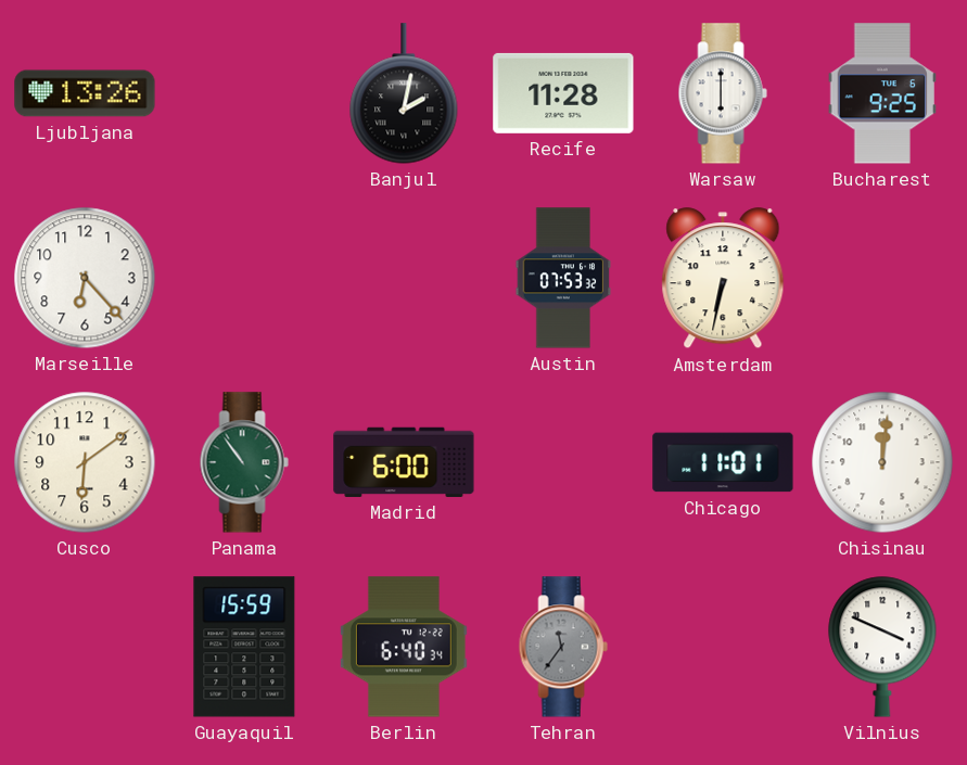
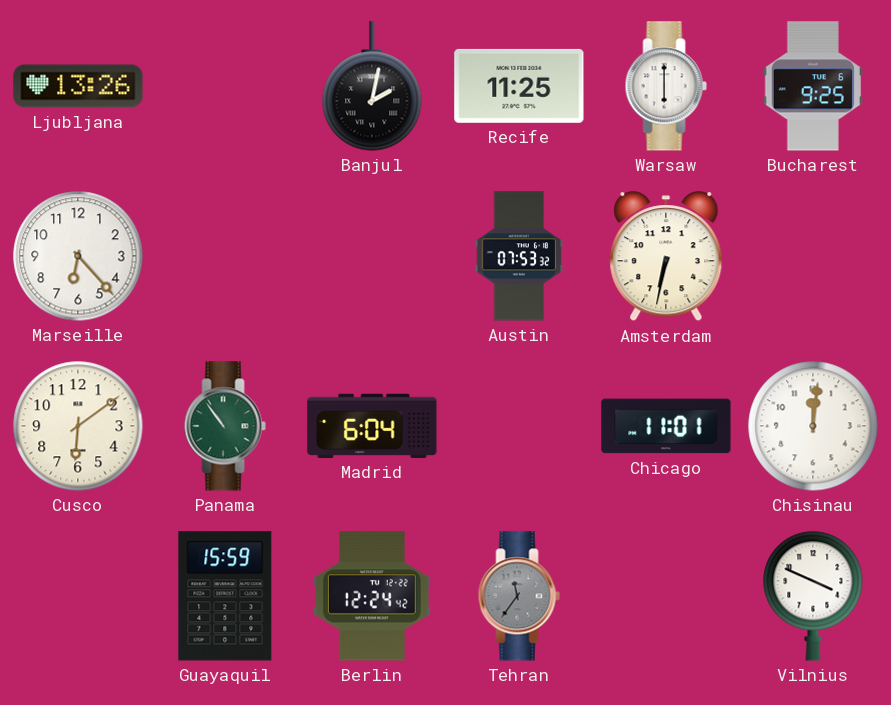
Recife: 11:28 -> 11:25
Madrid: 6:00 -> 6:04
Berlin: 6:40 -> 12:24
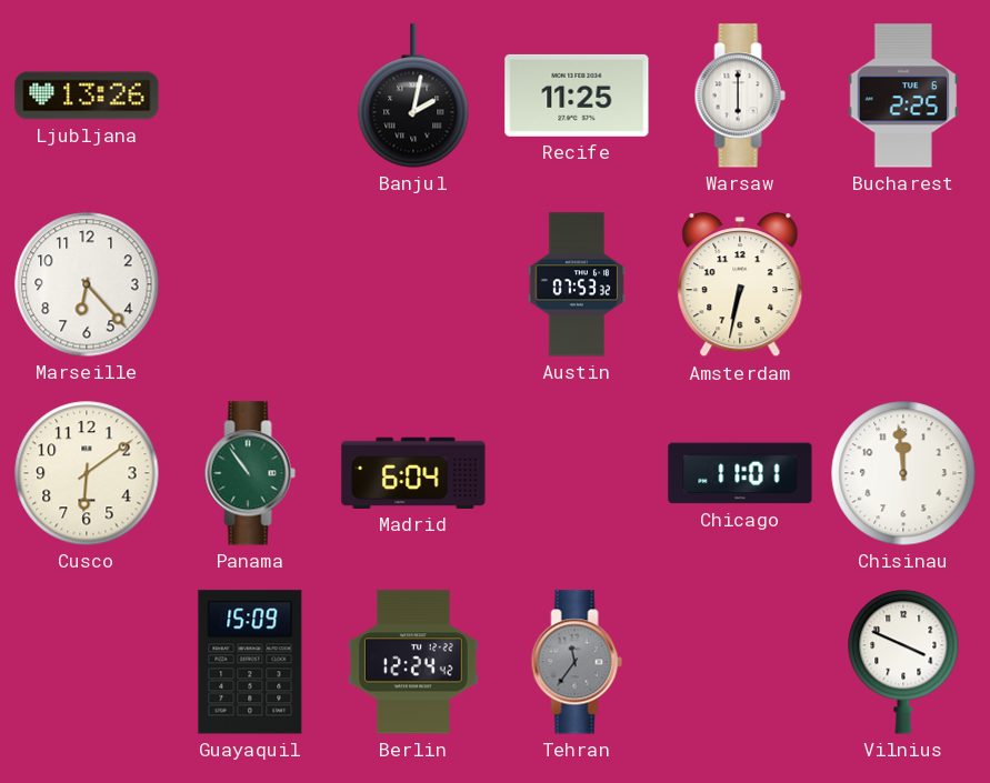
Bucharest: 9:25 -> 2:25
Chisinau: 12:01 -> 11:59
Guayaquil: 15:59 -> 15:09
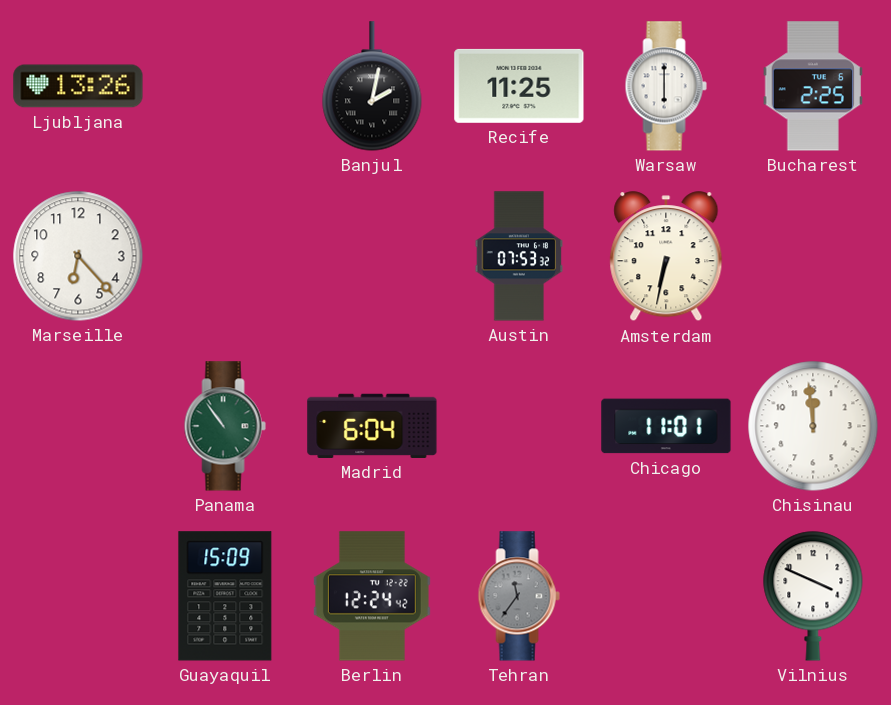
Cusco: 6:09 -> none
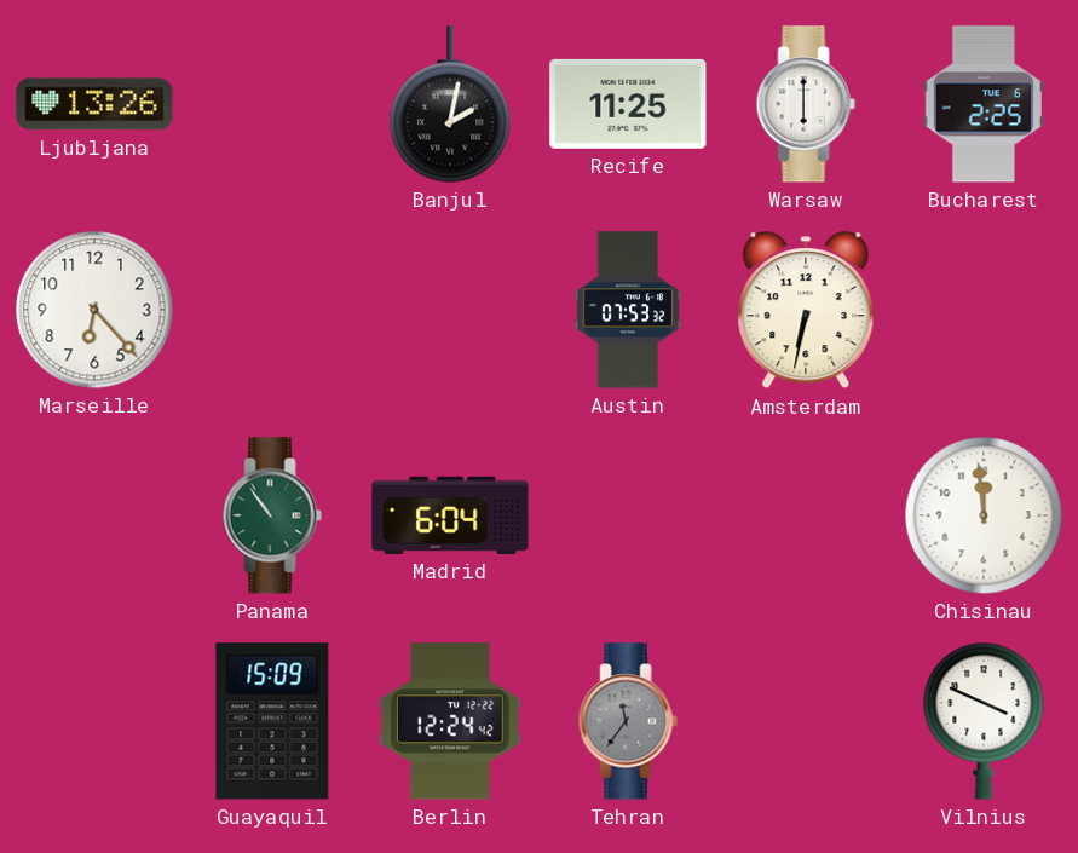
Chicago: 11:01 -> none
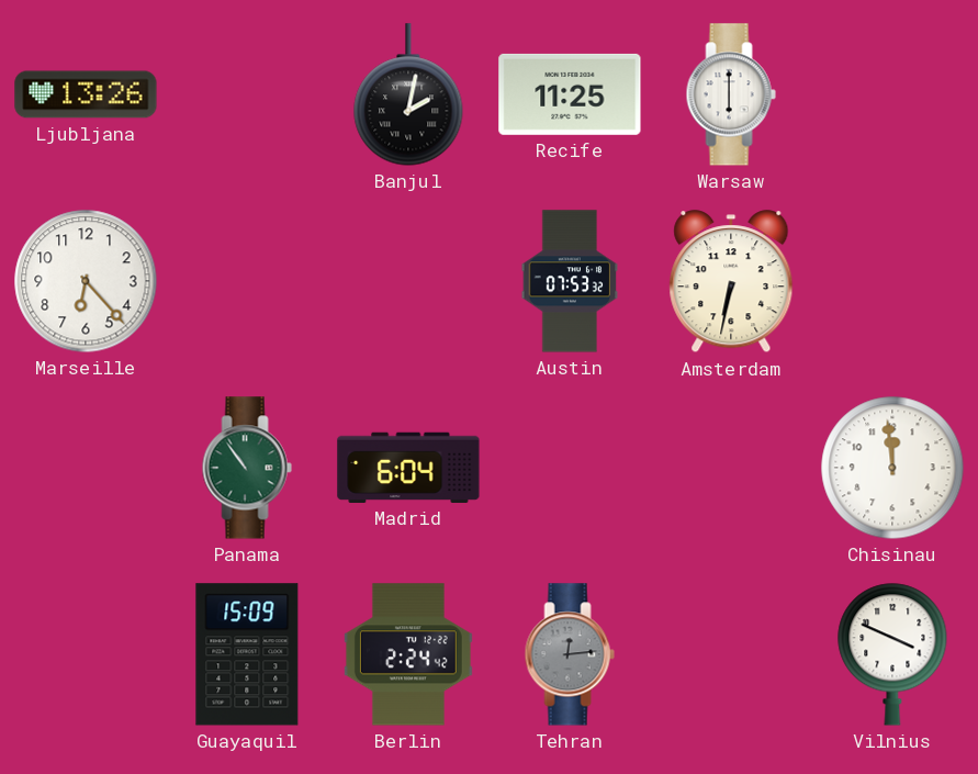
Bucharest: 2:25 -> none
Berlin: 12:24 -> 2:24
Tehran: 11:36 -> 12:14
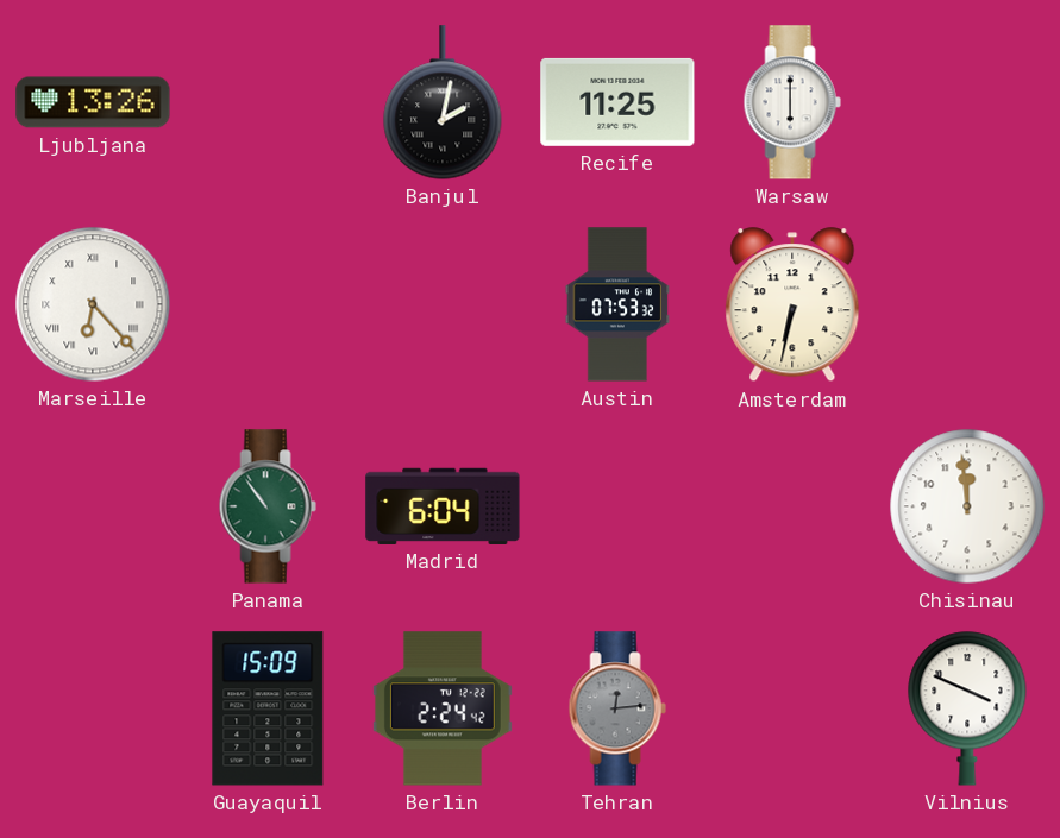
Marseille numerals: Arabic -> Roman
